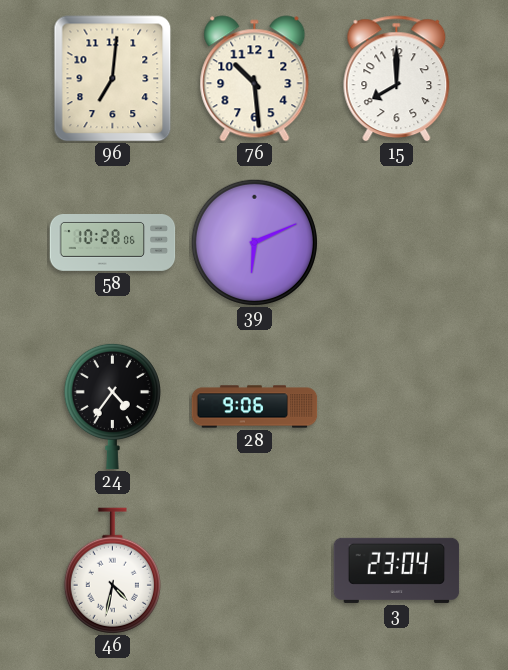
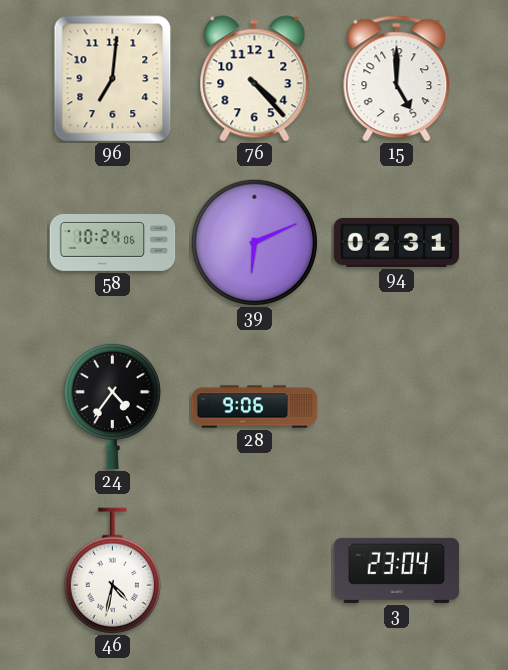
76: 10:29 -> 4:23
15: 8:00 -> 5:00
58: 10:28 -> 10:24
94: none -> 02:31
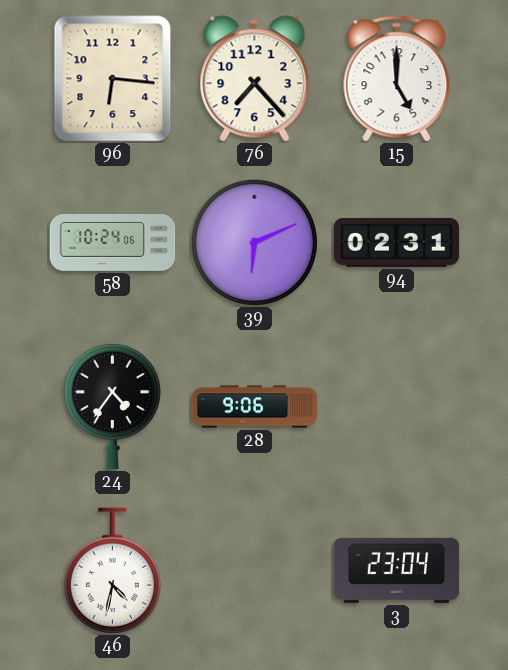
96: 7:01 -> 6:16
76: 4:23 -> 7:23
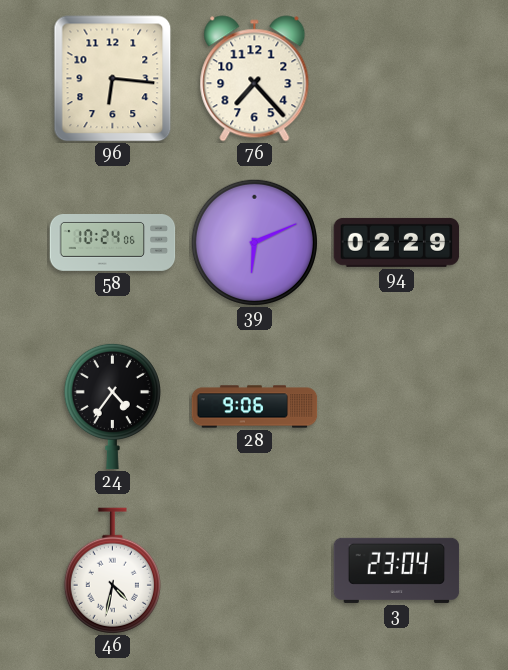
15: 5:00 -> none
94: 02:31 -> 02:29
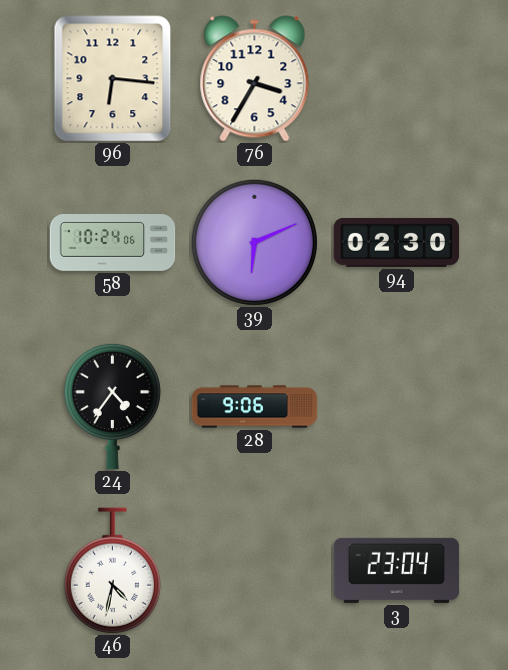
76: 7:23 -> 3:35
94: 02:29 -> 02:30
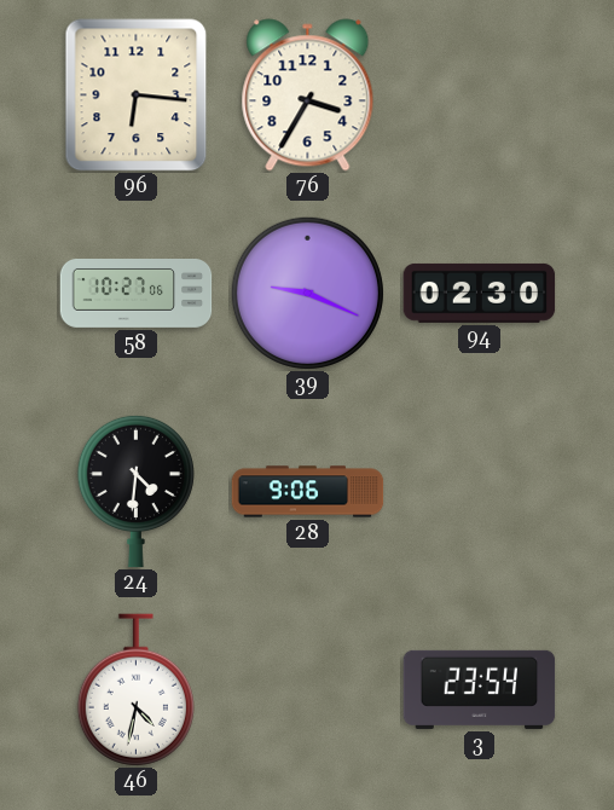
58: 10:24 -> 10:27
39: 6:11 -> 9:19
24: 4:36 -> 4:31
3: 23:04 -> 23:54
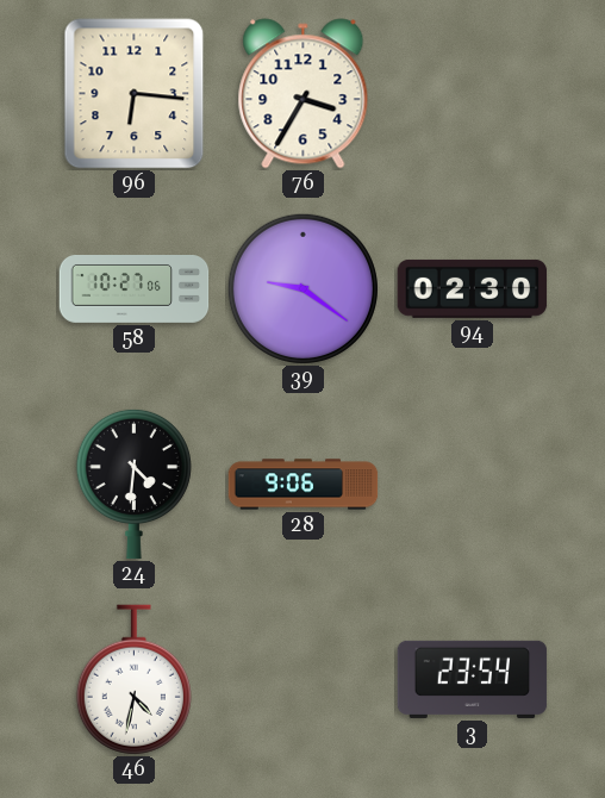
39: 9:19 -> 9:21
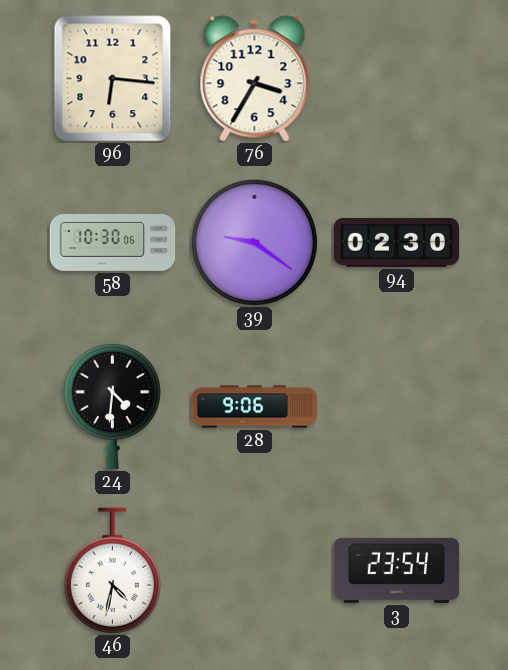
58: 10:27 -> 10:30
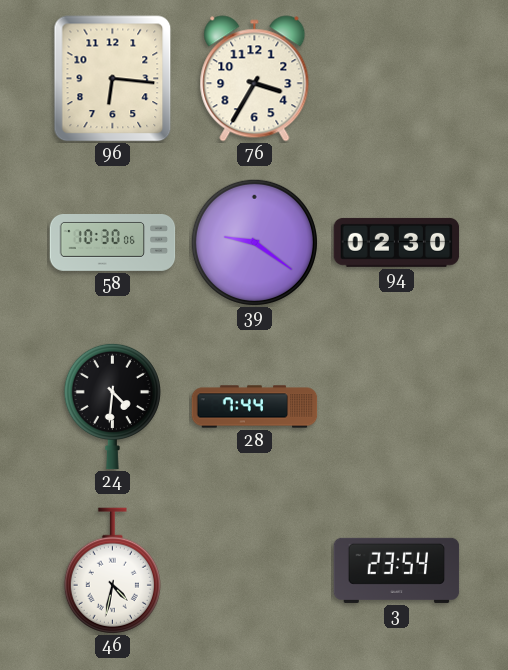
28: 9:06 -> 7:44
